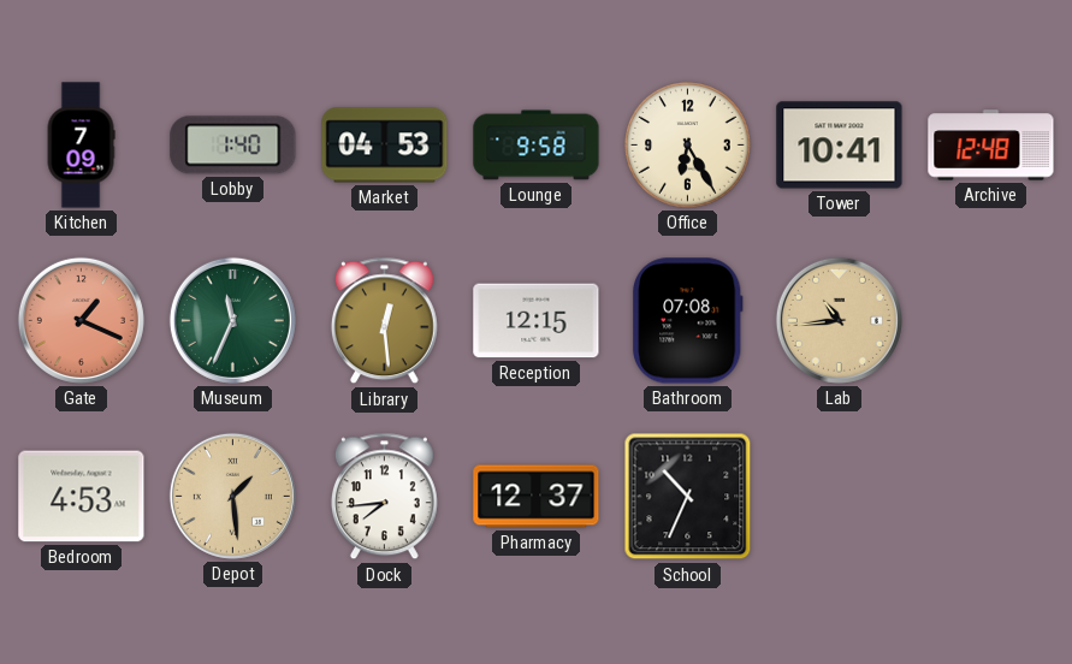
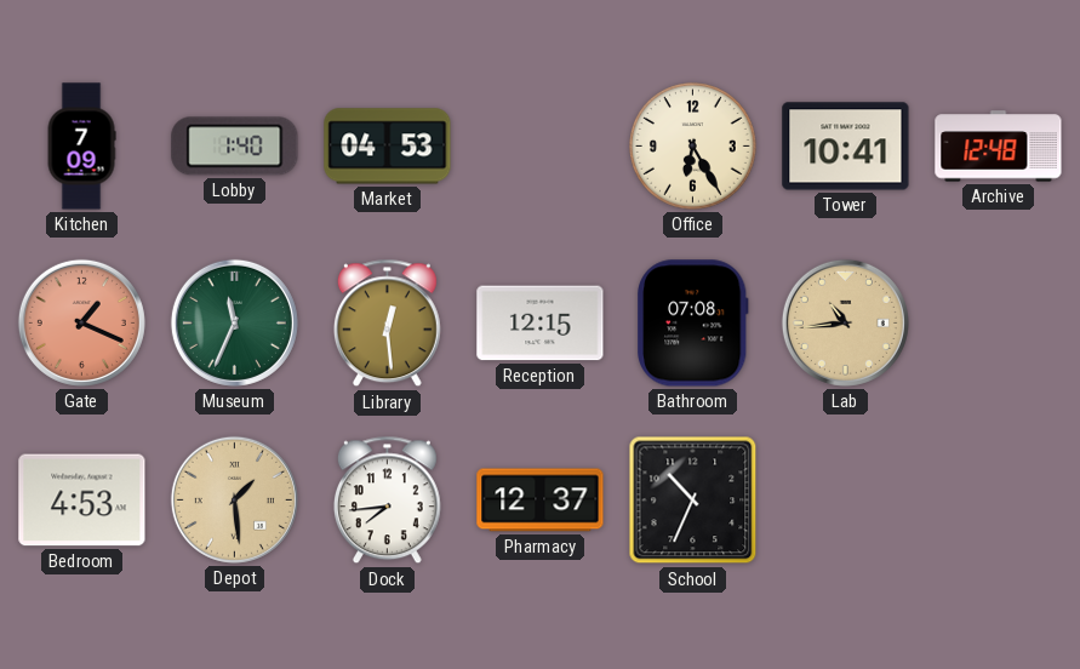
Lounge: 9:58 -> none
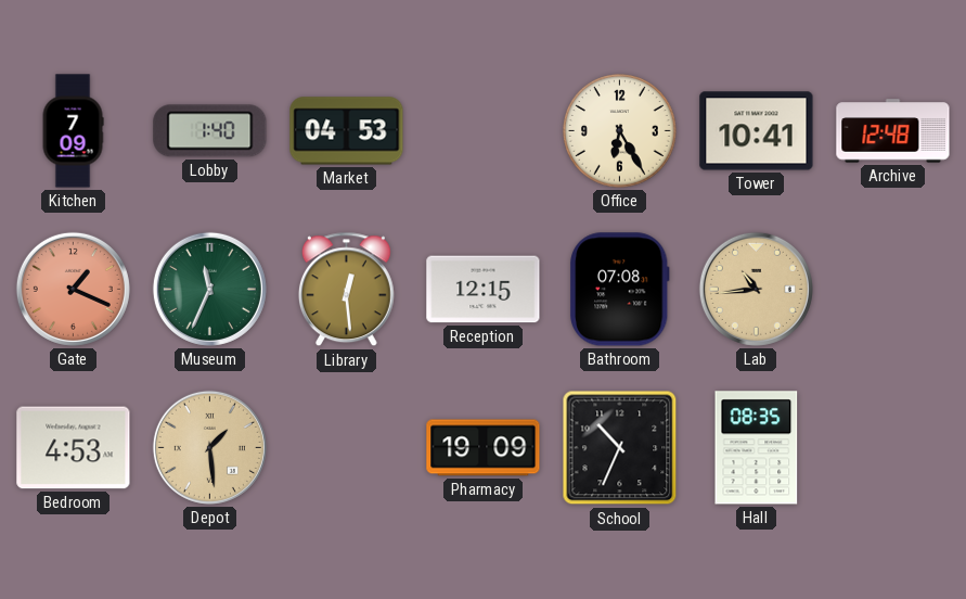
Dock: 7:44 -> none
Pharmacy: 12:37 -> 19:09
Hall: none -> 08:35
